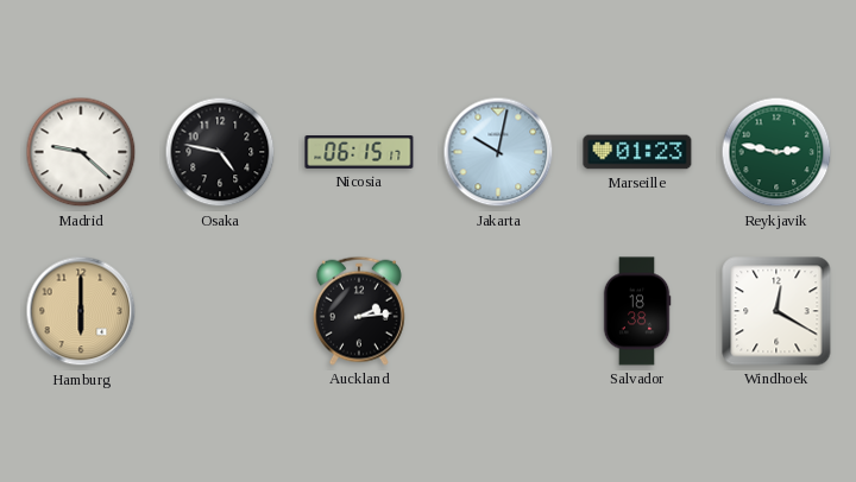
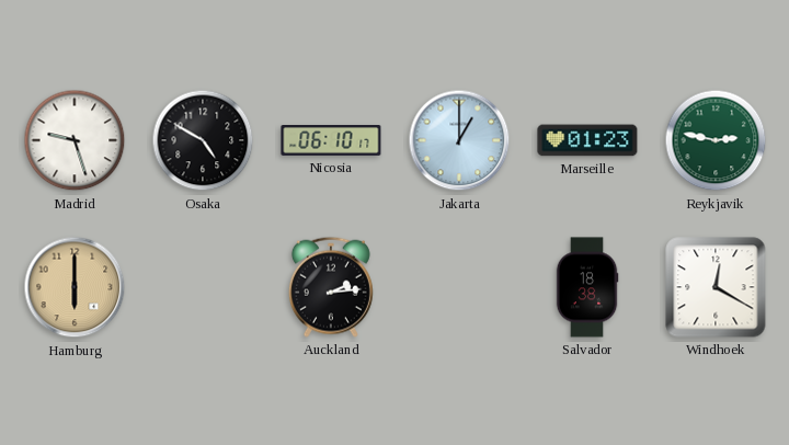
Madrid: 9:22 -> 9:27
Osaka: 4:47 -> 4:50
Nicosia: 06:15 -> 06:10
Jakarta: 10:02 -> 1:00
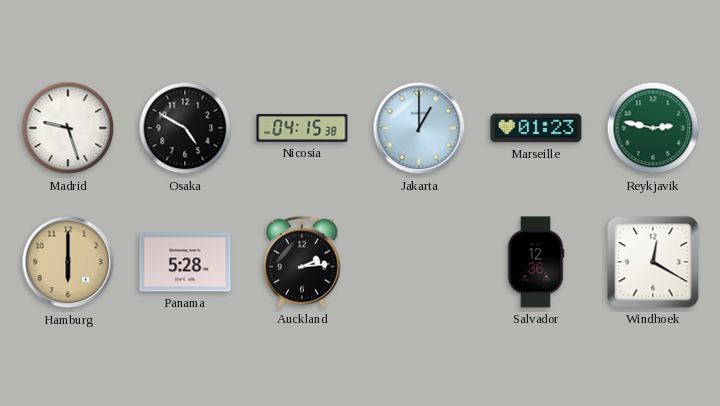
Nicosia: 06:10 -> 04:15
Panama: none -> 5:28
Salvador: 18:38 -> 12:36
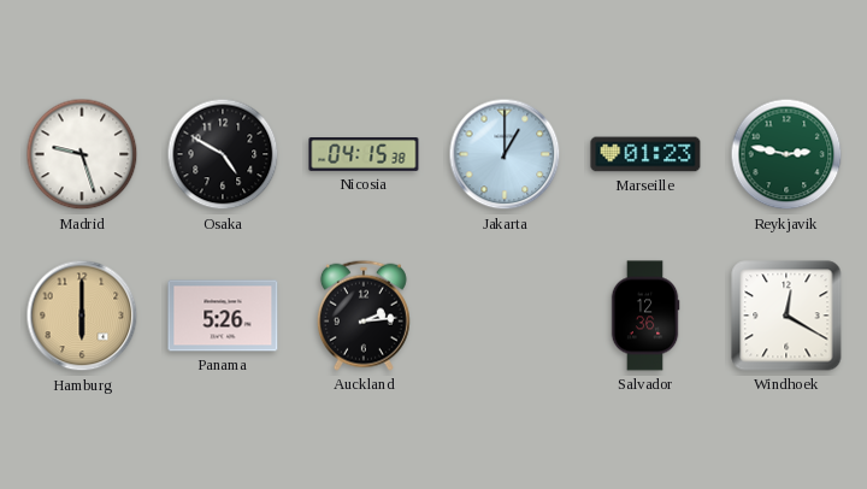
Panama: 5:28 -> 5:26
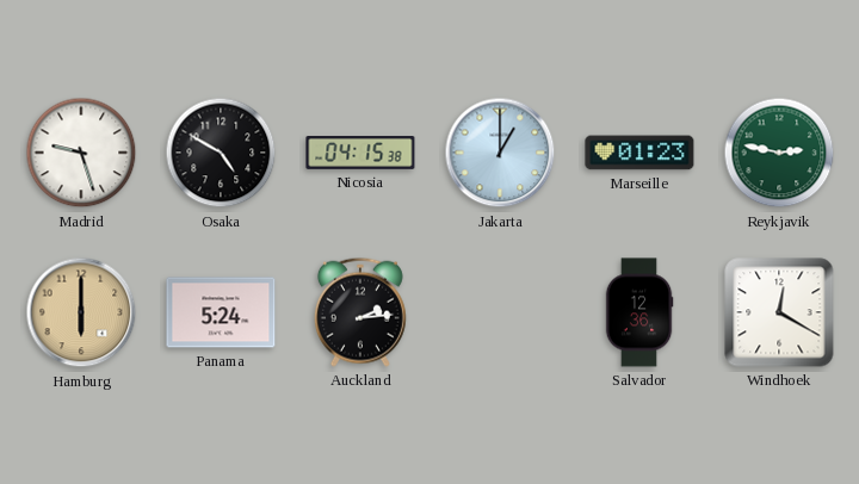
Panama: 5:26 -> 5:24
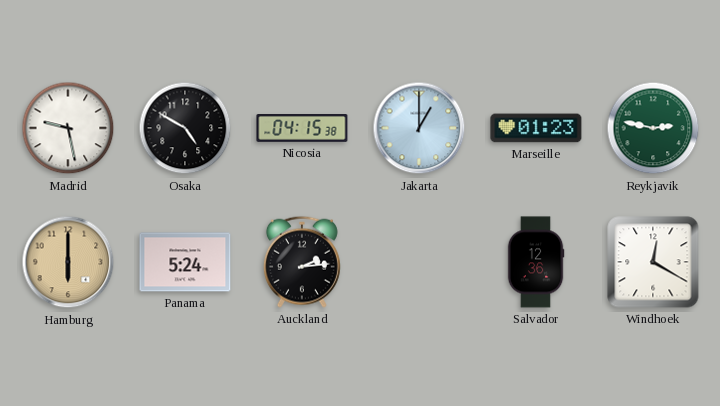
Madrid: 9:27 -> 9:28
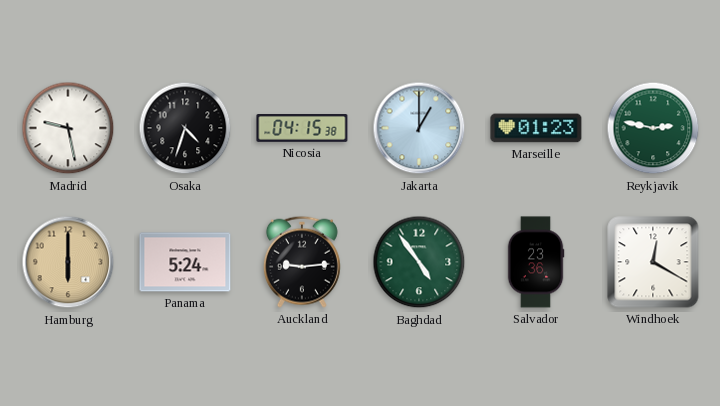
Osaka: 4:50 -> 4:33
Auckland: 2:14 -> 9:14
Baghdad: none -> 4:54
Salvador: 12:36 -> 23:36
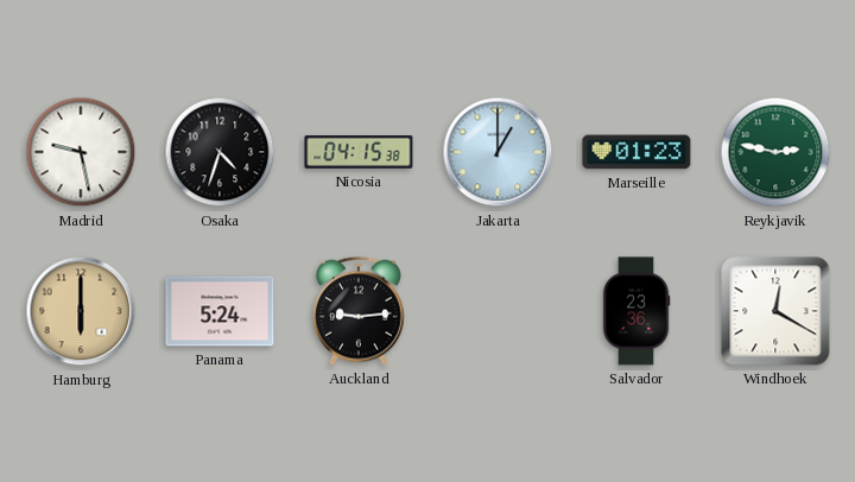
Baghdad: 4:54 -> none
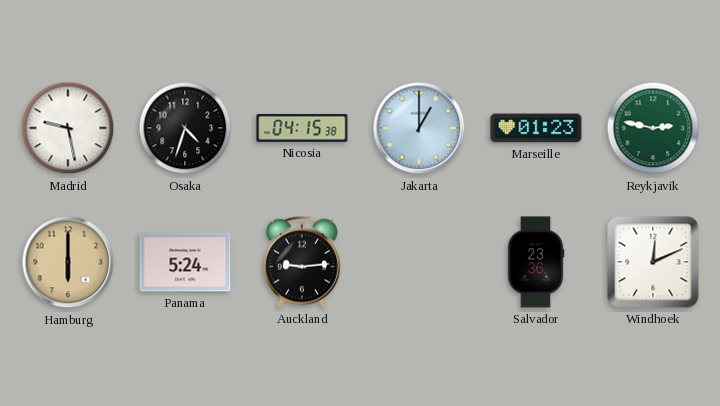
Windhoek: 12:20 -> 12:11
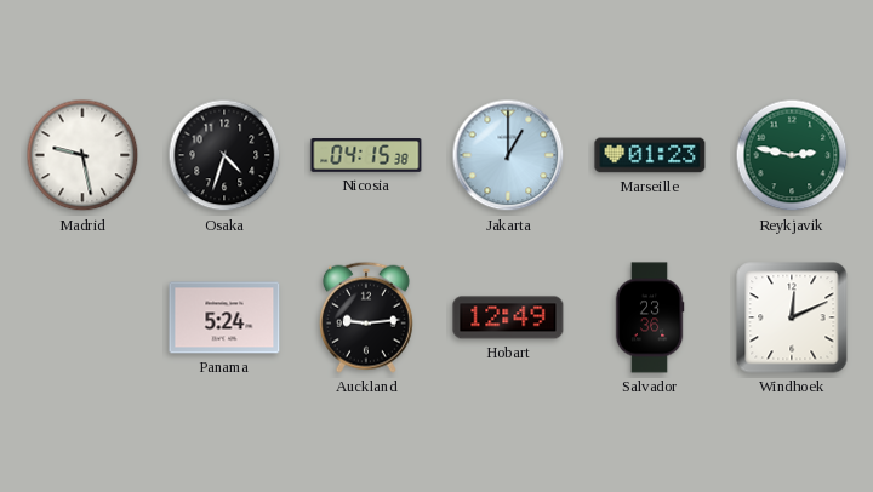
Hamburg: 6:00 -> none
Hobart: none -> 12:49
